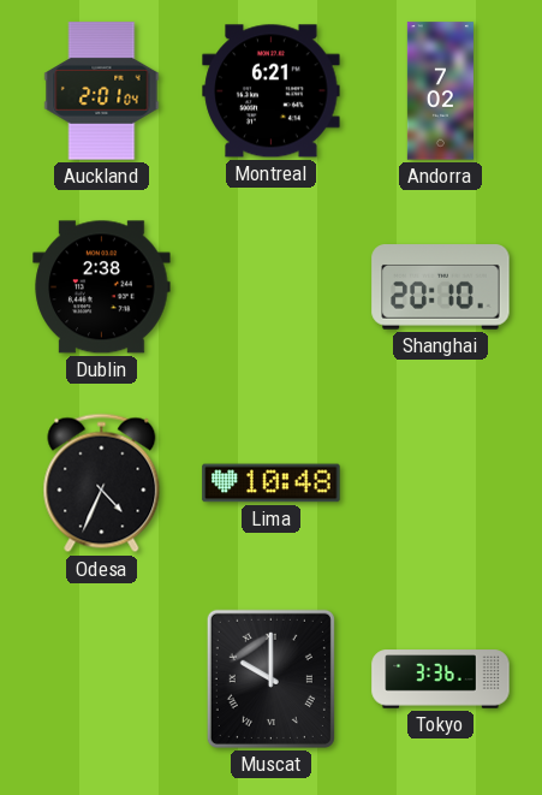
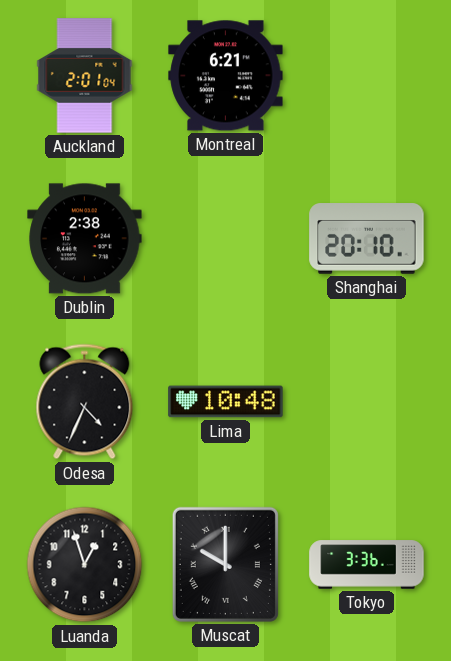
Andorra: 7:02 -> none
Luanda: none -> 12:57
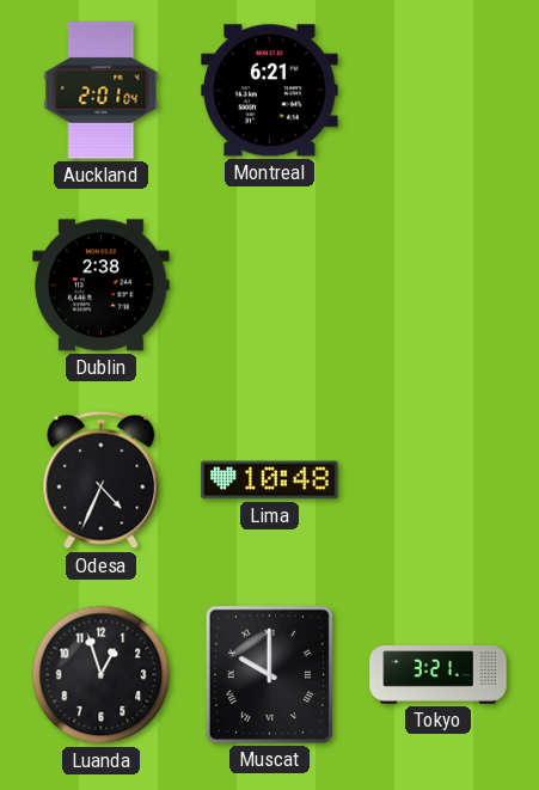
Shanghai: 20:10 -> none
Tokyo: 3:36 -> 3:21
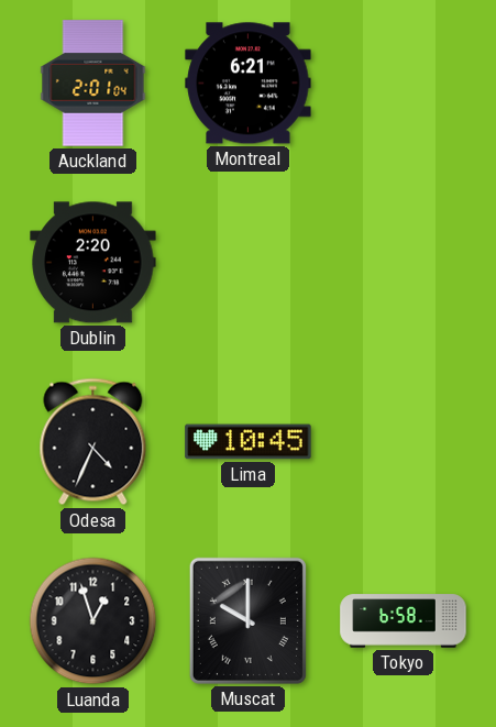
Dublin: 2:38 -> 2:20
Lima: 10:48 -> 10:45
Tokyo: 3:21 -> 6:58
